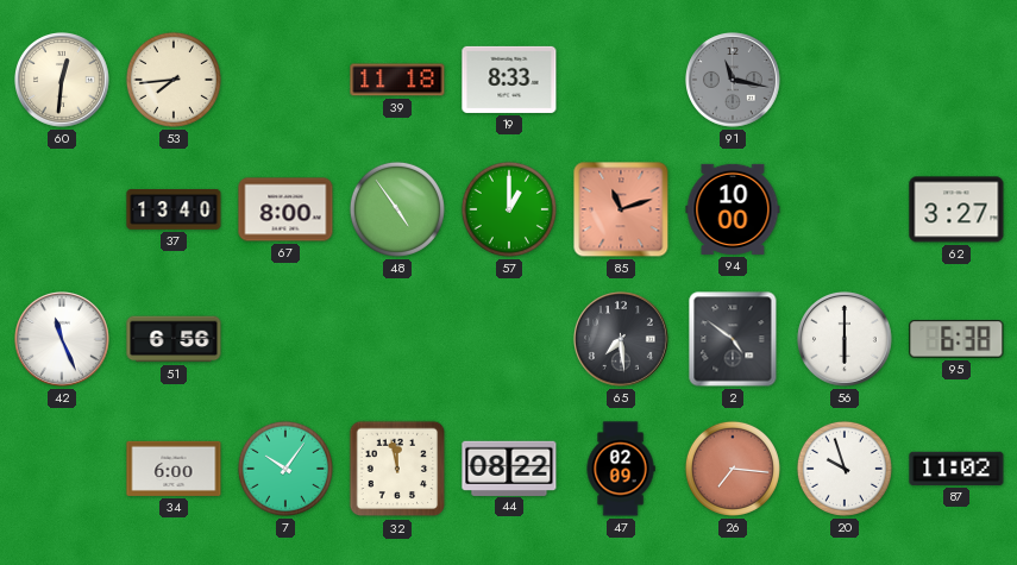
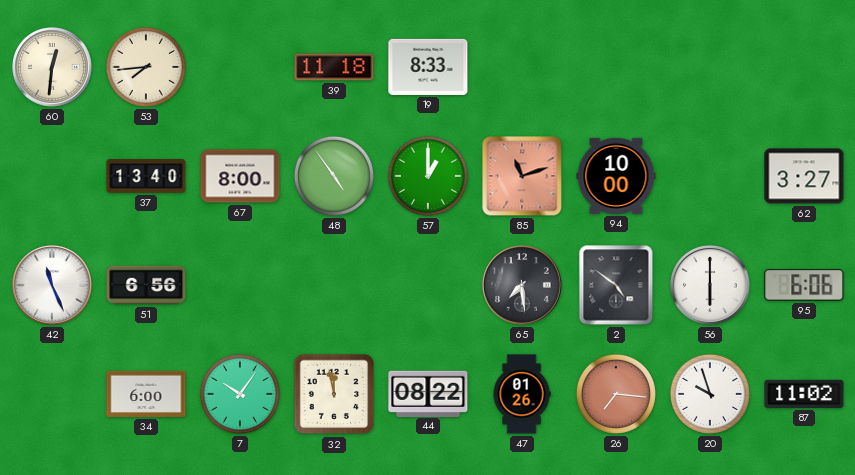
91: 11:17 -> none
95: 6:38 -> 6:06
47: 02:09 -> 01:26
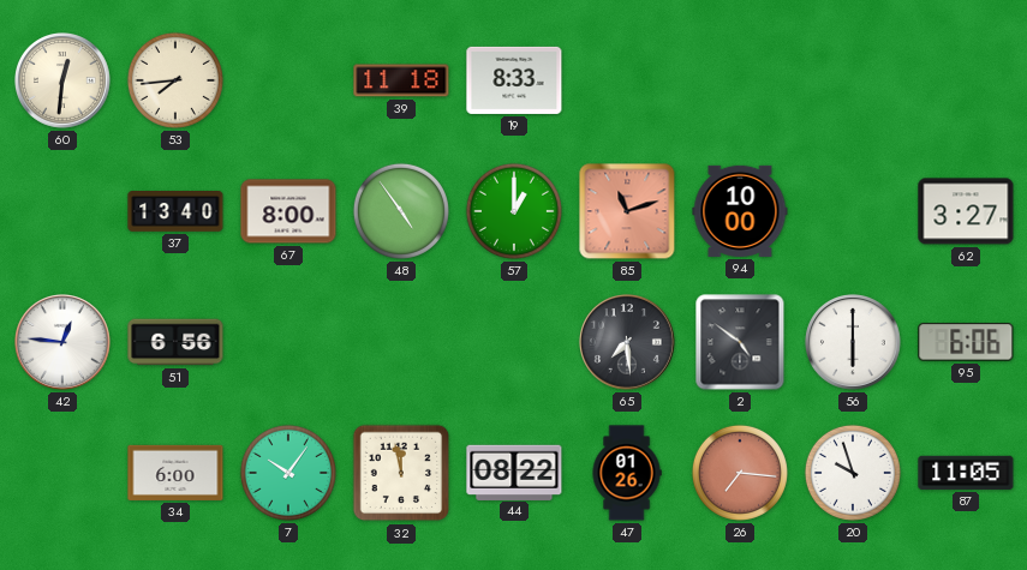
42: 11:26 -> 12:46
87: 11:02 -> 11:05
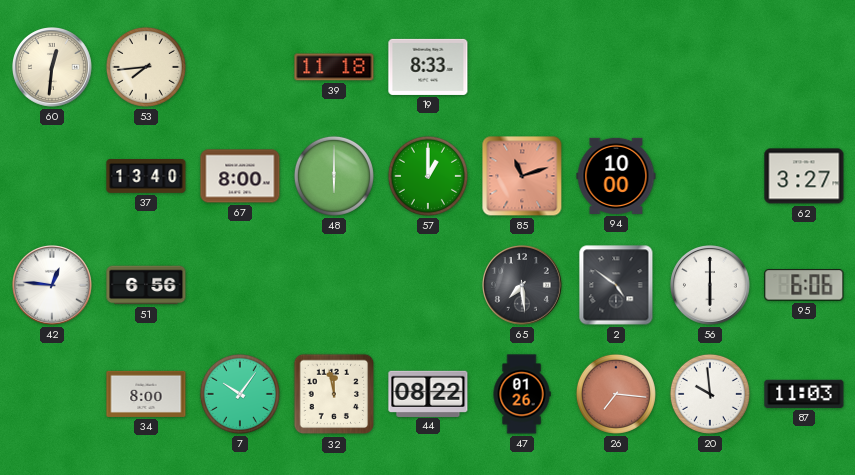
48: 4:54 -> 6:00
34: 6:00 -> 8:00
20: 9:57 -> 9:59
87: 11:05 -> 11:03
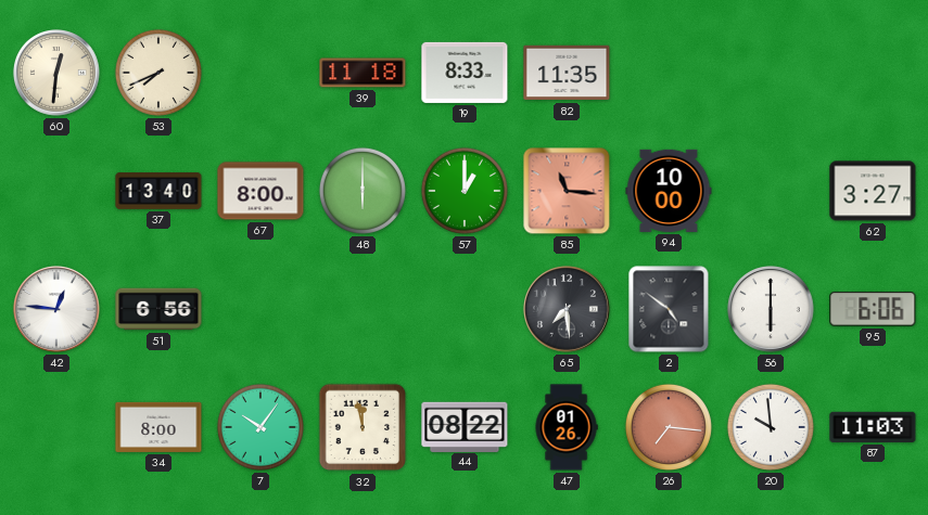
53: 7:44 -> 7:41
82: none -> 11:35
85: 11:12 -> 11:16
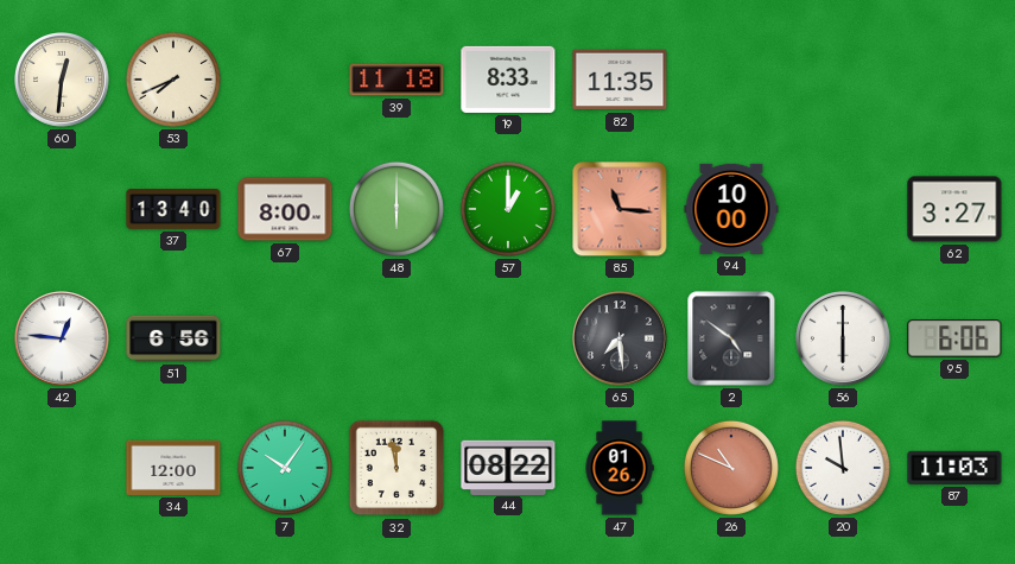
34: 8:00 -> 12:00
26: 7:16 -> 10:49
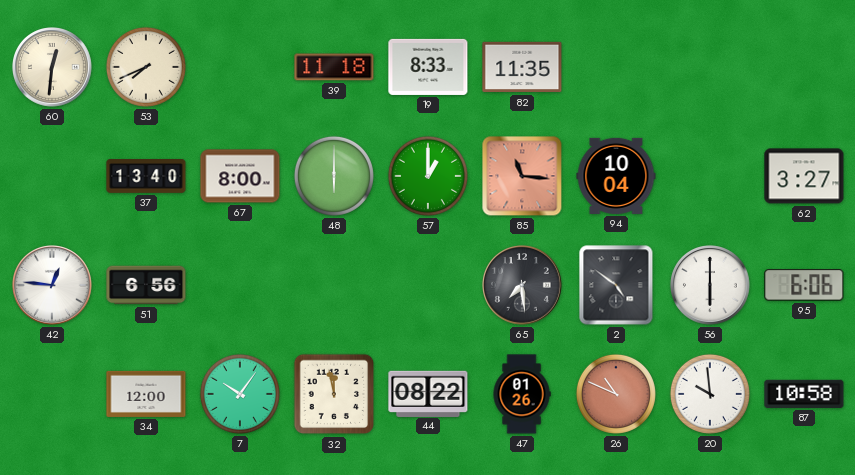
94: 10:00 -> 10:04
87: 11:03 -> 10:58
